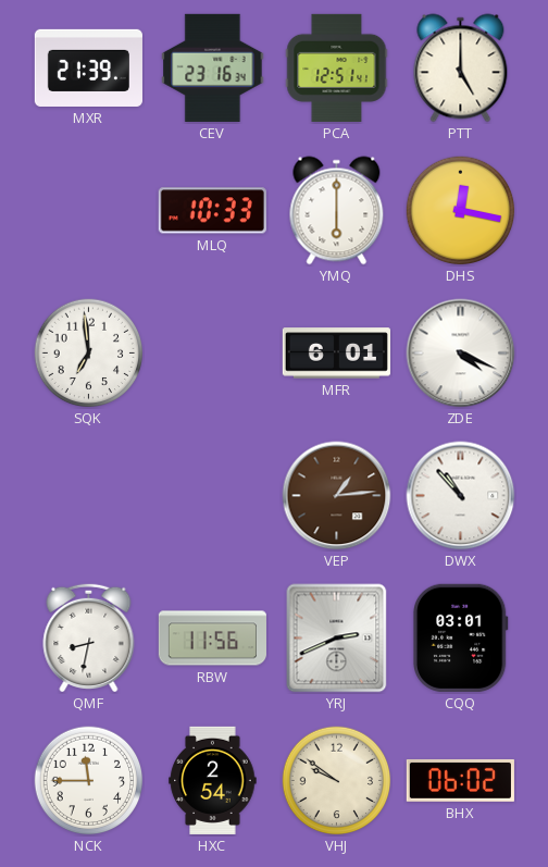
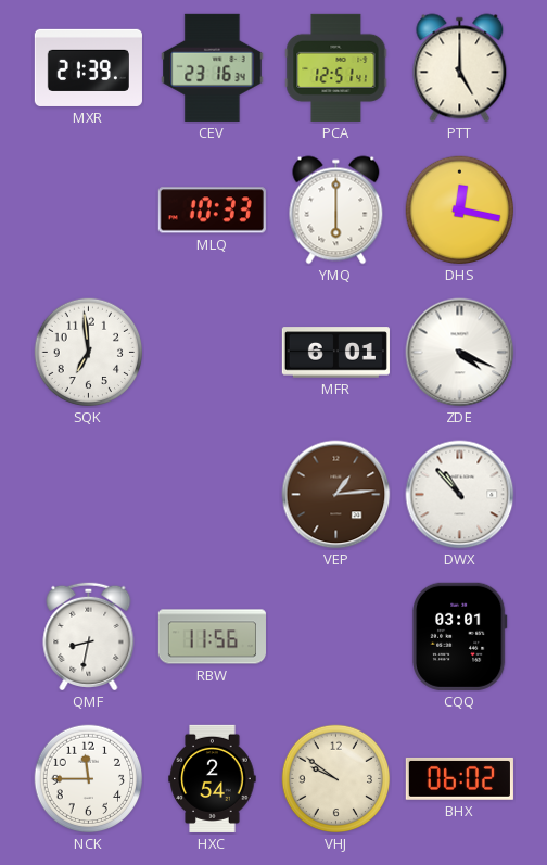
YRJ: 2:41 -> none
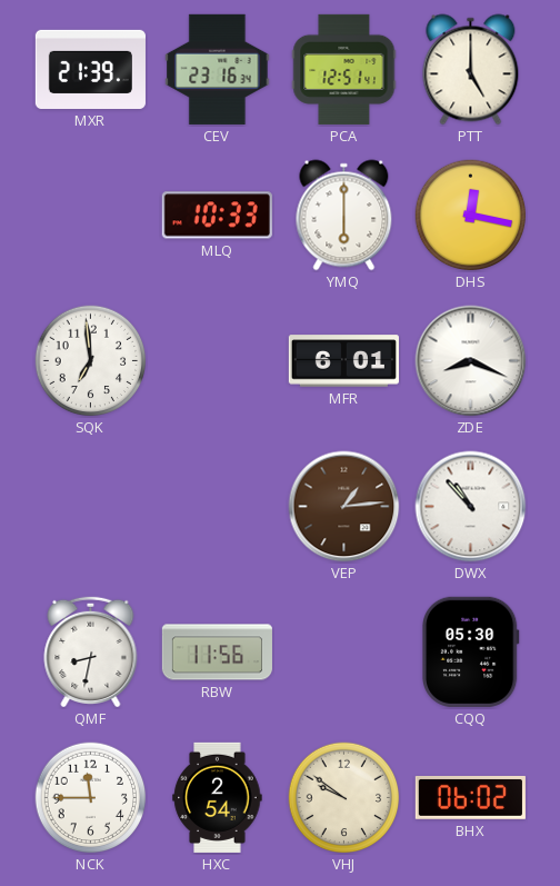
ZDE: 4:19 -> 8:19
CQQ: 03:01 -> 05:30
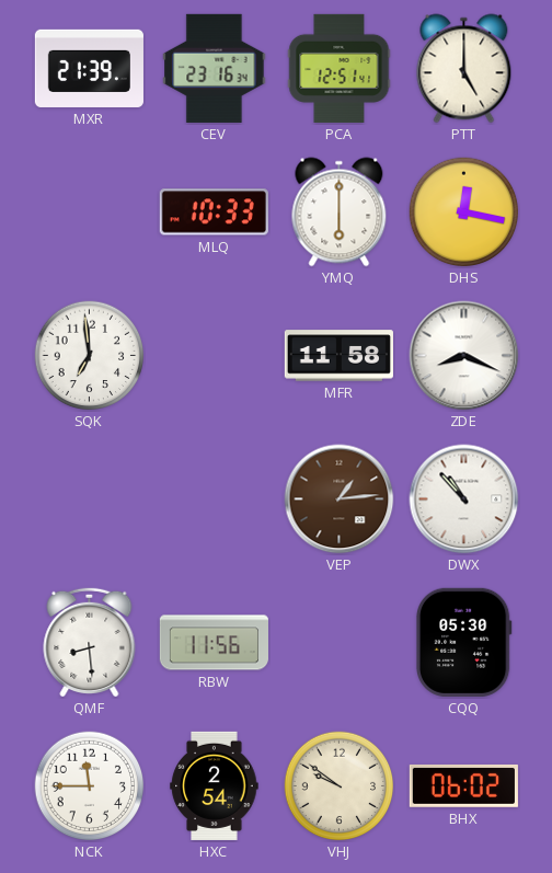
MFR: 6:01 -> 11:58
QMF: 8:32 -> 8:29
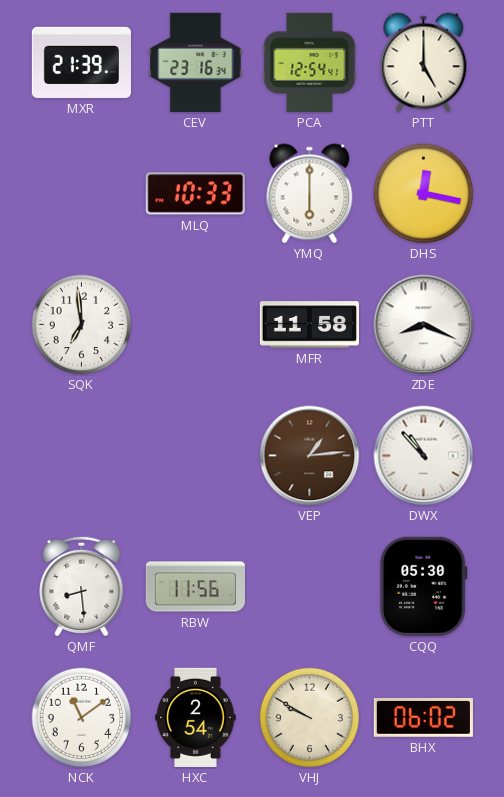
PCA: 12:51 -> 12:54
NCK: 11:45 -> 11:09
VHJ: 9:51 -> 9:50
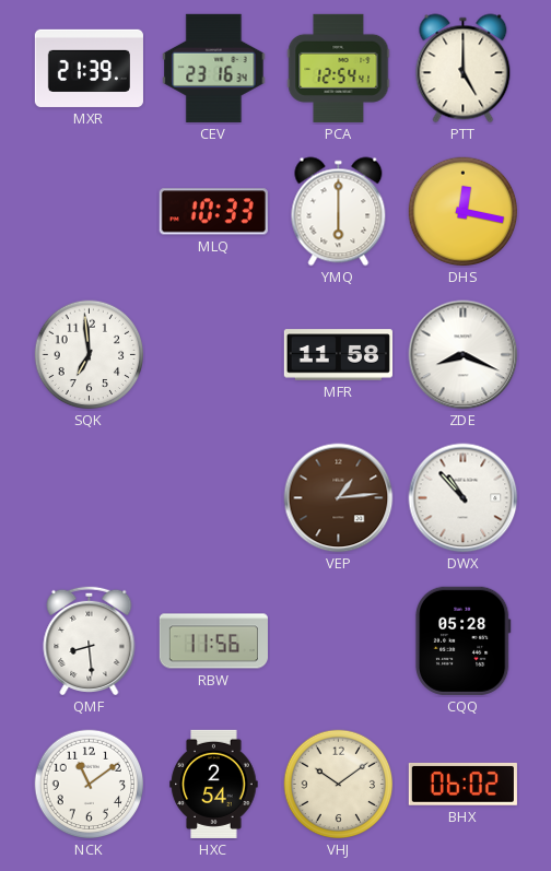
CQQ: 05:30 -> 05:28
VHJ: 9:50 -> 10:09
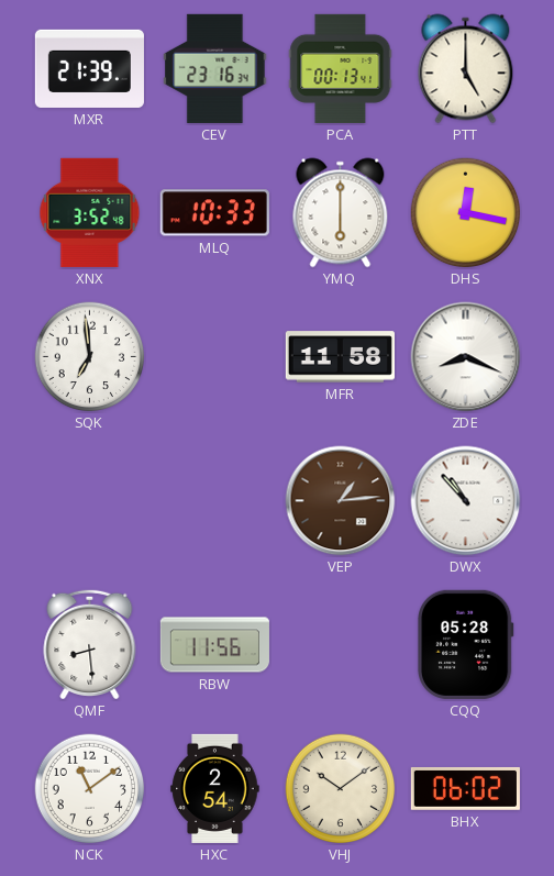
PCA: 12:54 -> 00:13
XNX: none -> 3:52
